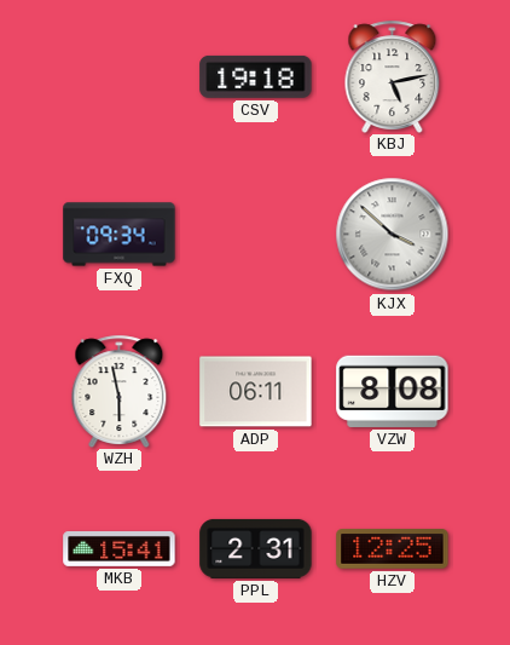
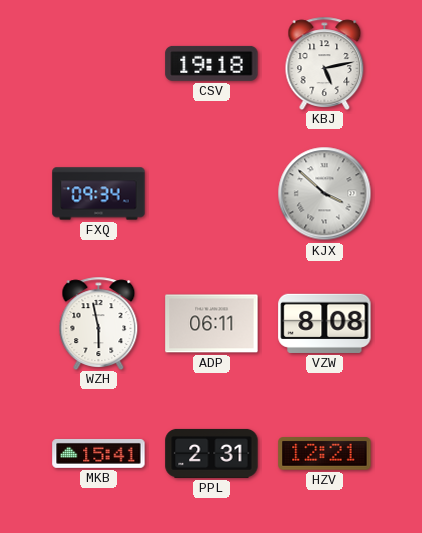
HZV: 12:25 -> 12:21
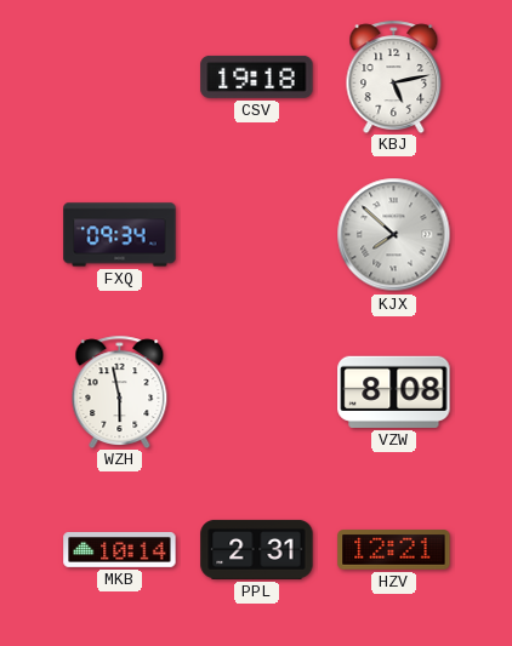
KJX: 3:52 -> 7:52
ADP: 06:11 -> none
MKB: 15:41 -> 10:14
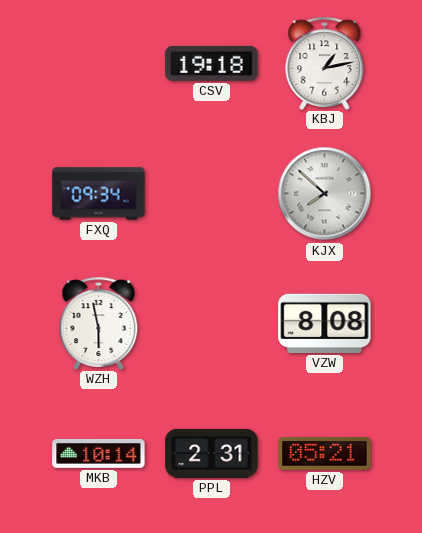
KBJ: 5:13 -> 1:13
HZV: 12:21 -> 05:21
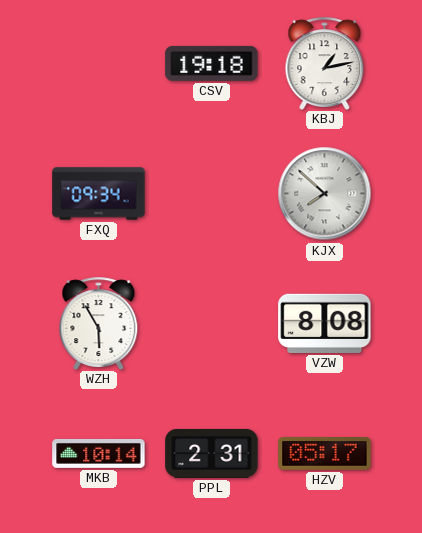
WZH: 5:58 -> 5:55
HZV: 05:21 -> 05:17
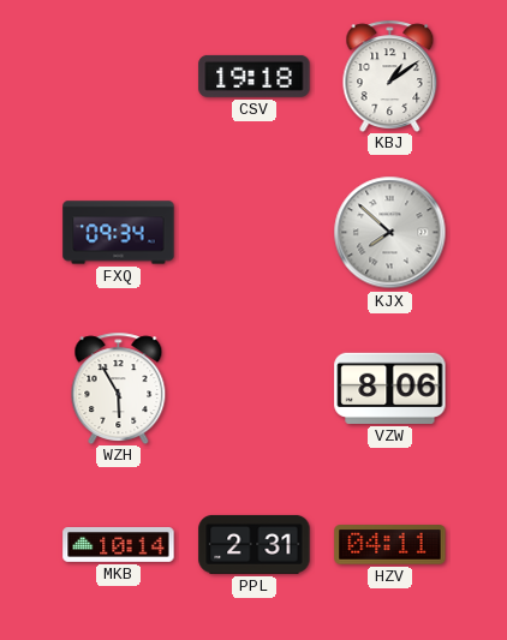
KBJ: 1:13 -> 1:09
VZW: 8:08 -> 8:06
HZV: 05:17 -> 04:11
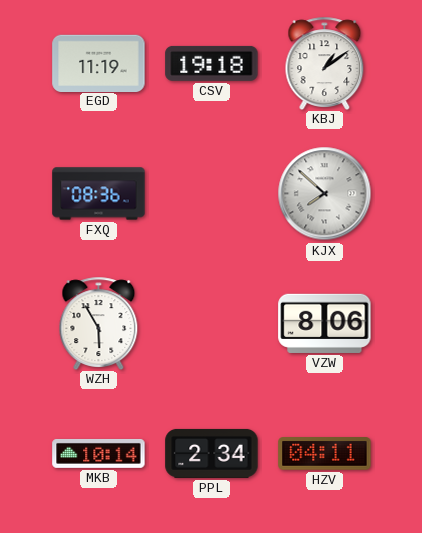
EGD: none -> 11:19
FXQ: 09:34 -> 08:36
PPL: 2:31 -> 2:34
